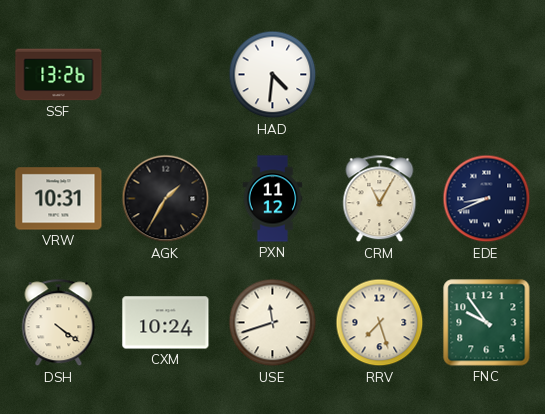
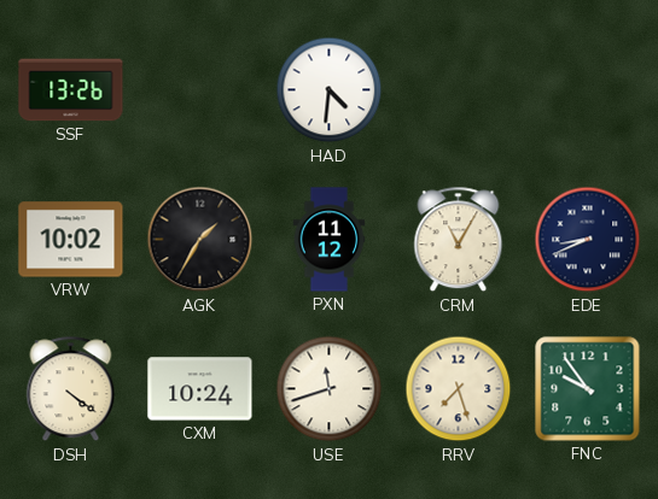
VRW: 10:31 -> 10:02
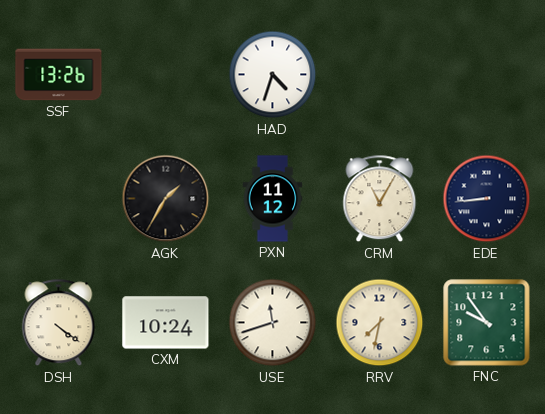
HAD: 4:31 -> 4:33
VRW: 10:02 -> none
EDE: 8:41 -> 8:44
RRV: 7:27 -> 7:32
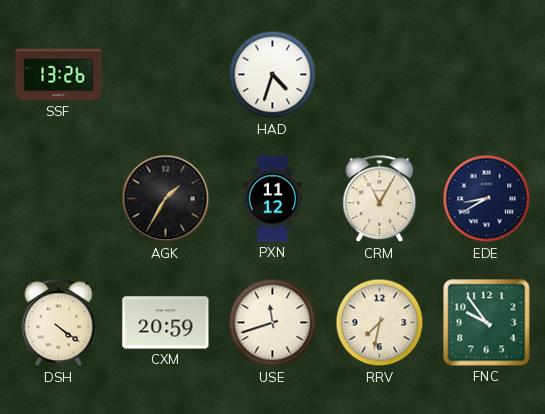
EDE: 8:44 -> 8:40
CXM: 10:24 -> 20:59
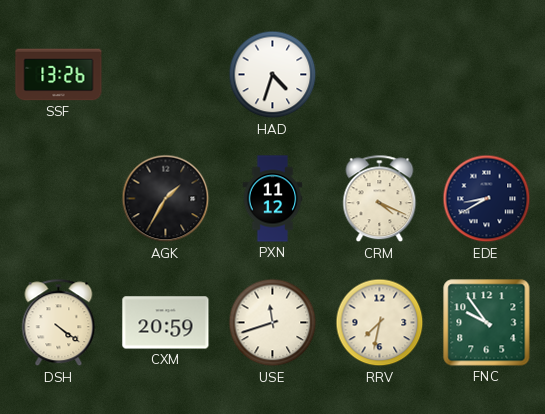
CRM: 11:05 -> 4:19
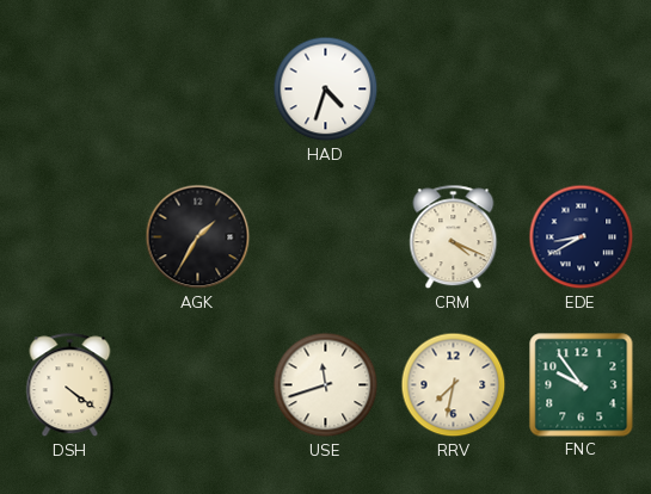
SSF: 13:26 -> none
PXN: 11:12 -> none
CXM: 20:59 -> none
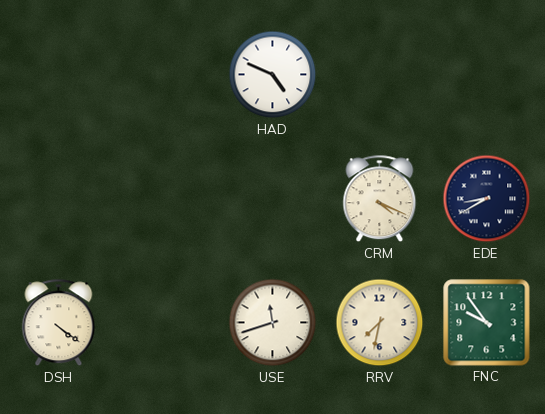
HAD: 4:33 -> 4:49
AGK: 1:35 -> none
